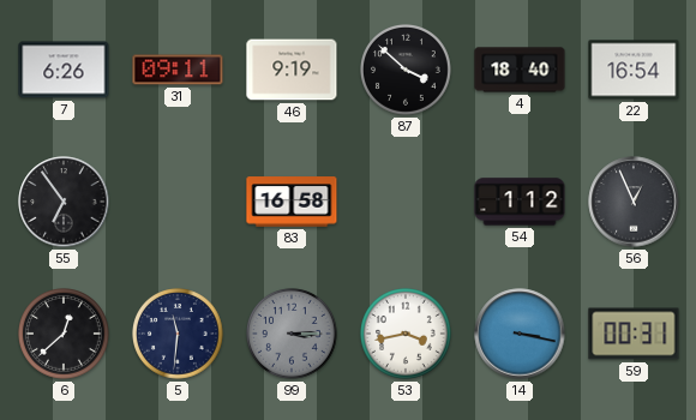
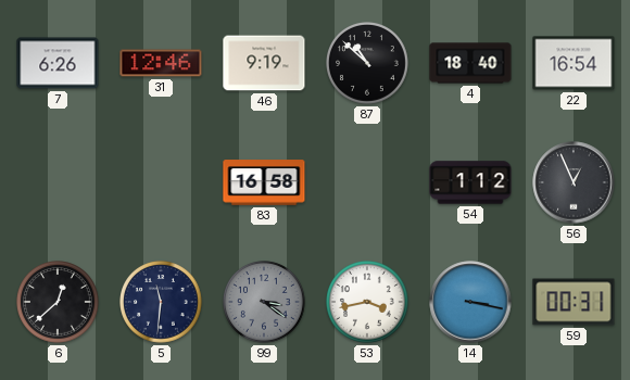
31: 09:11 -> 12:46
87: 3:52 -> 10:52
55: 6:54 -> none
99: 3:15 -> 3:21
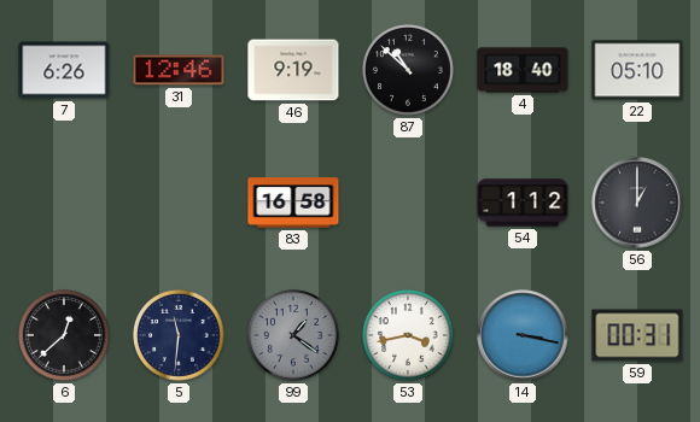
22: 16:54 -> 05:10
56: 12:56 -> 1:00
99: 3:21 -> 1:21
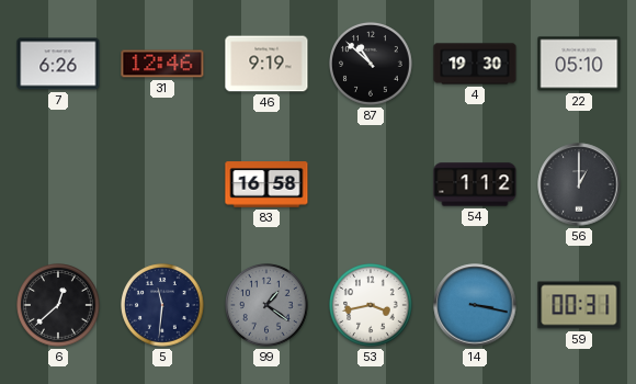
4: 18:40 -> 19:30
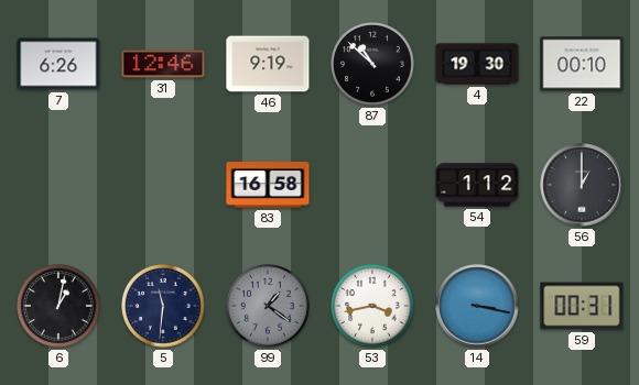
22: 05:10 -> 00:10
6: 12:38 -> 1:02
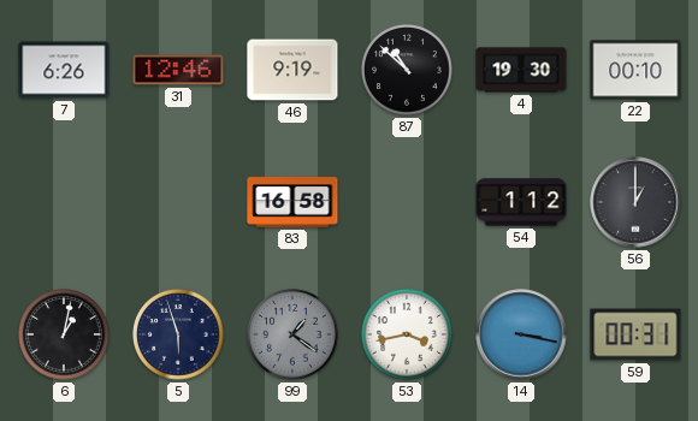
5: 11:31 -> 5:57
